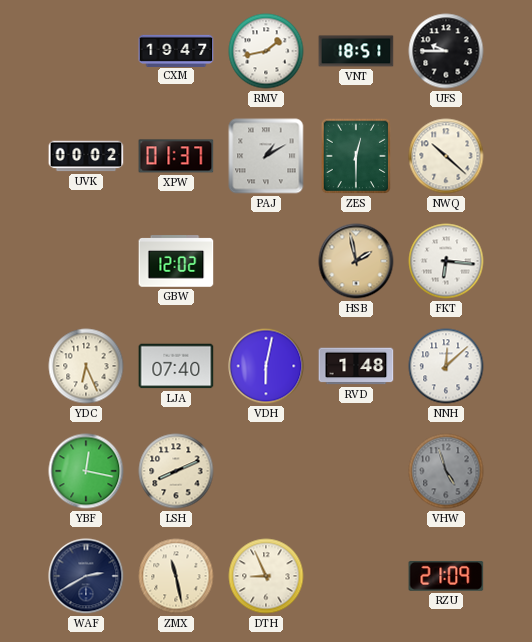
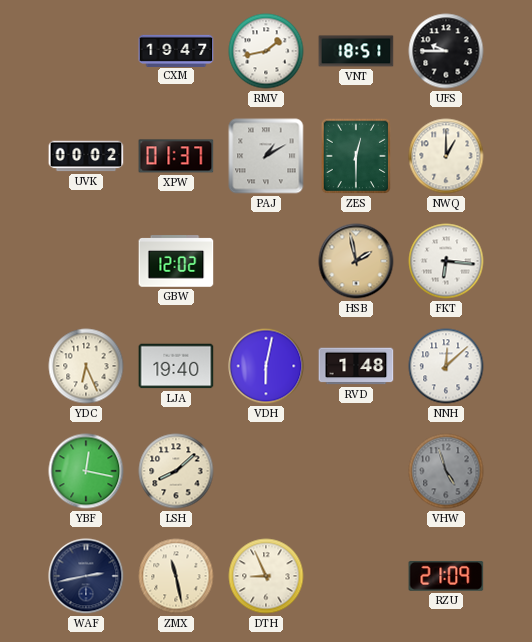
NWQ: 10:22 -> 1:00
LJA: 07:40 -> 19:40
LSH: 8:11 -> 8:08
WAF: 2:40 -> 2:43
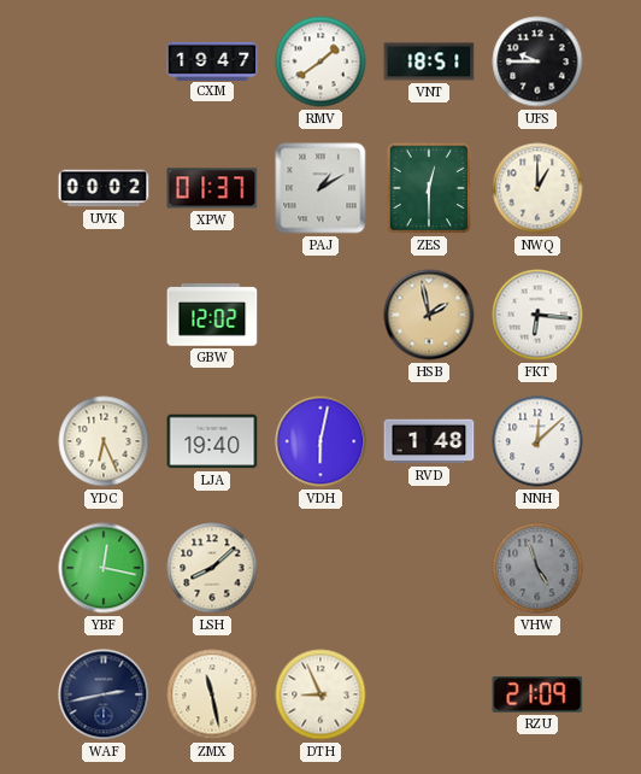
RMV: 1:43 -> 1:39
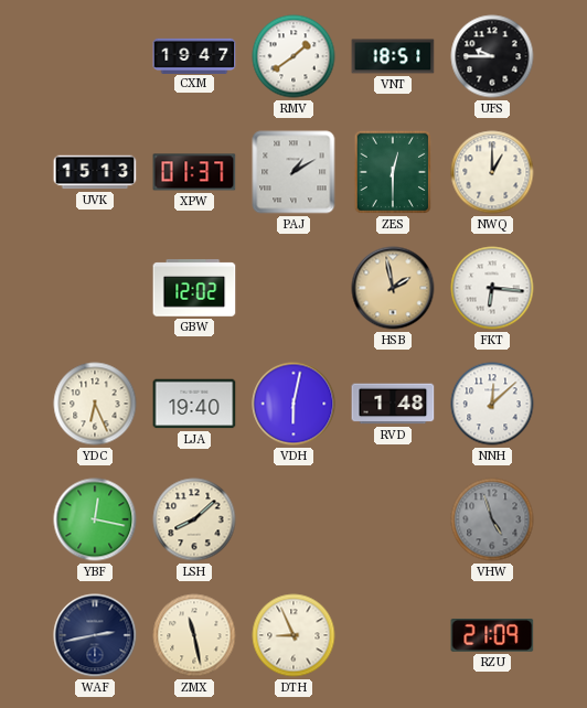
UVK: 00:02 -> 15:13
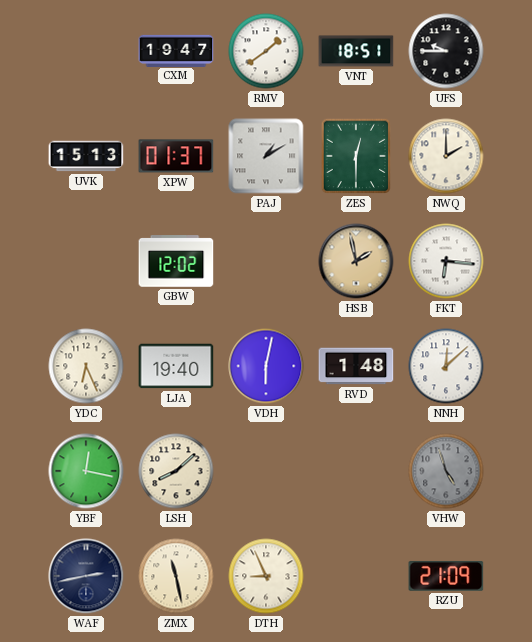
NWQ: 1:00 -> 2:00
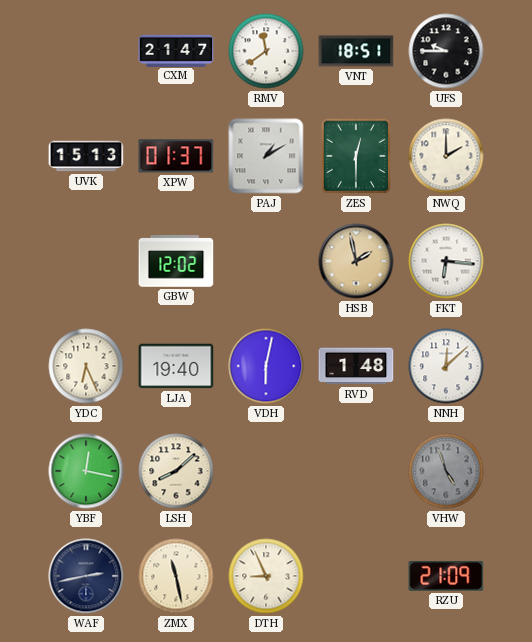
CXM: 19:47 -> 21:47
RMV: 1:39 -> 11:39
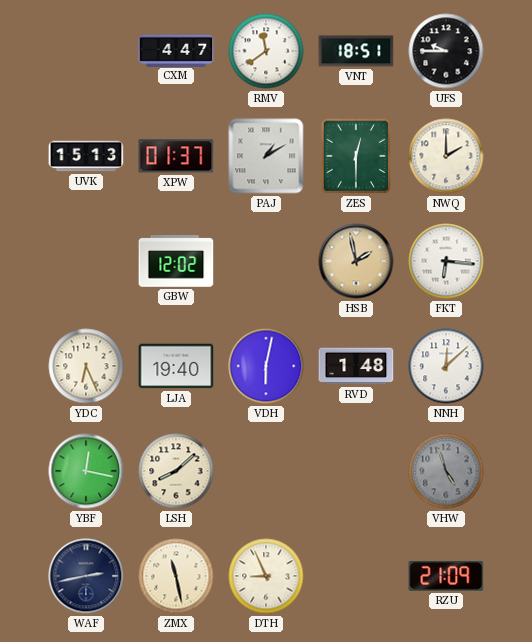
CXM: 21:47 -> 4:47
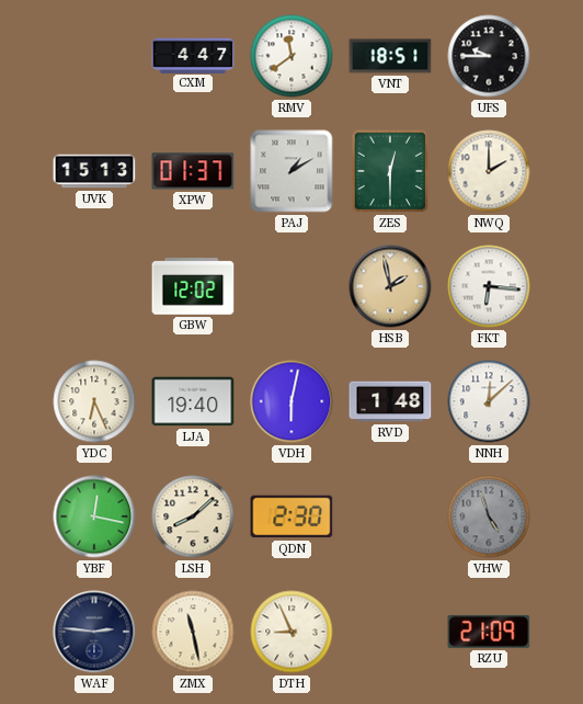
QDN: none -> 2:30
WAF: 2:43 -> 2:46
